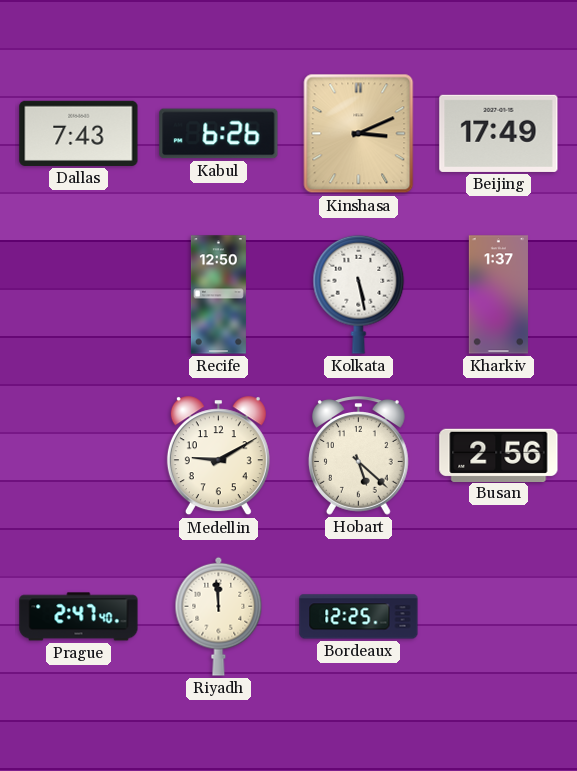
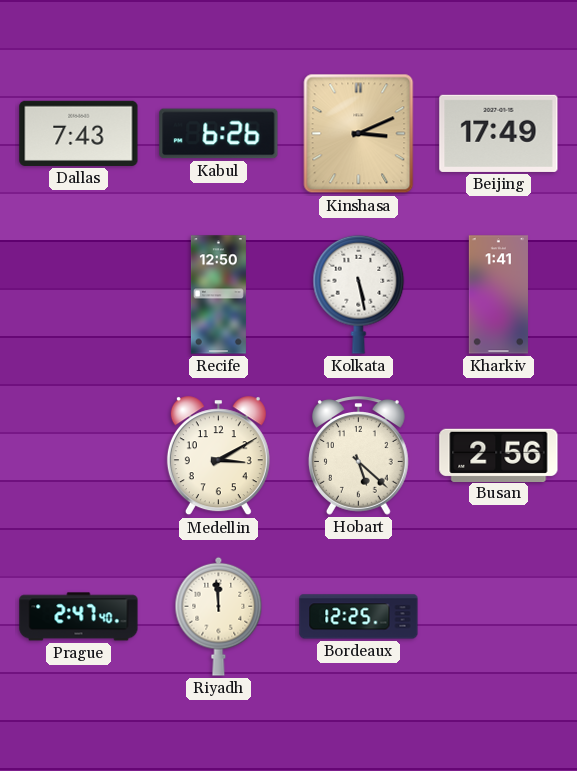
Kharkiv: 1:37 -> 1:41
Medellin: 9:10 -> 3:10
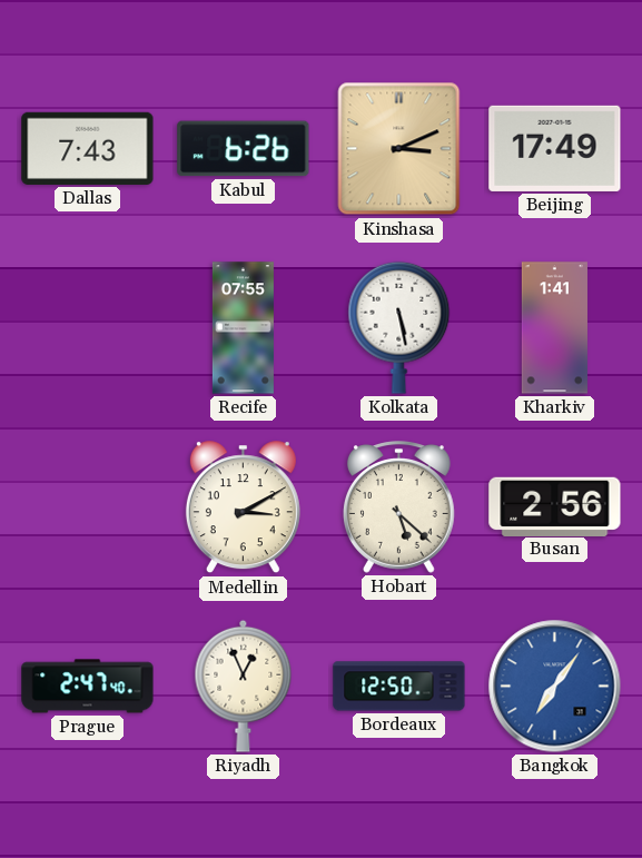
Recife: 12:50 -> 07:55
Riyadh: 11:59 -> 12:56
Bordeaux: 12:25 -> 12:50
Bangkok: none -> 7:06
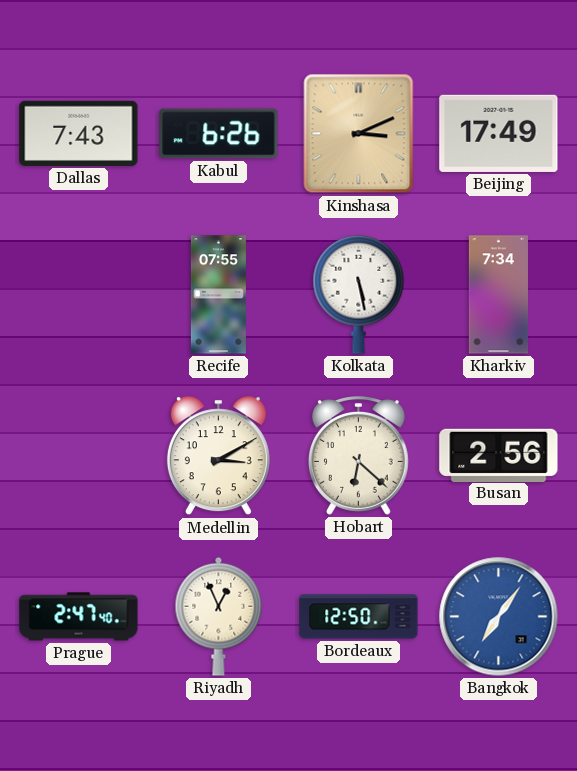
Kharkiv: 1:41 -> 7:34
Hobart: 5:22 -> 6:22
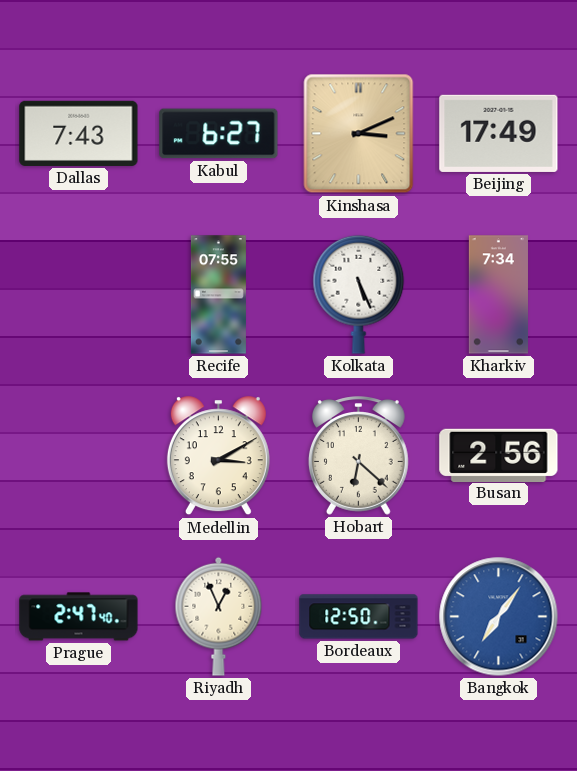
Kabul: 6:26 -> 6:27
Kolkata: 5:28 -> 5:26
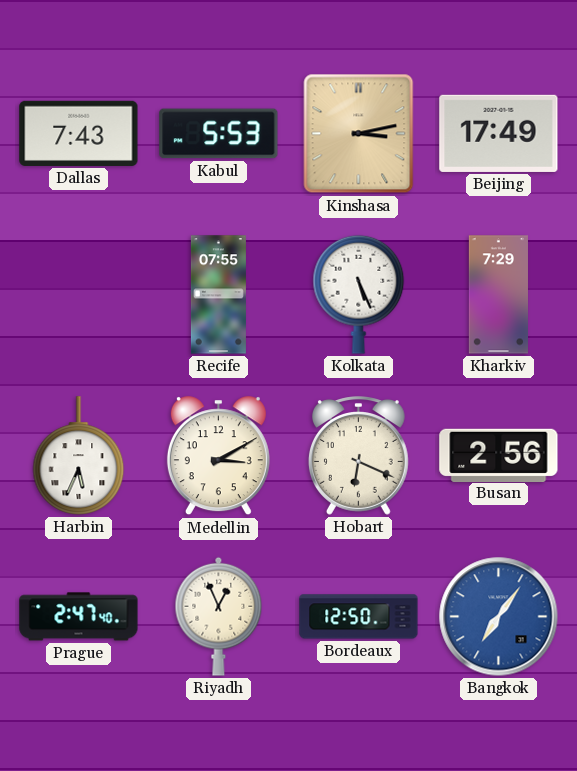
Kabul: 6:27 -> 5:53
Kinshasa: 3:11 -> 3:13
Kharkiv: 7:34 -> 7:29
Harbin: none -> 5:34
Hobart: 6:22 -> 6:19
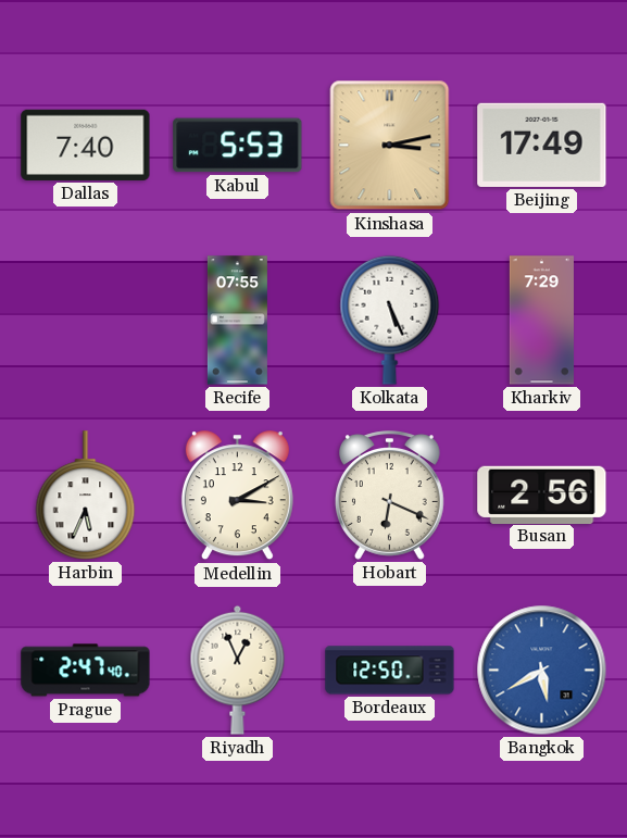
Dallas: 7:43 -> 7:40
Bangkok: 7:06 -> 5:40
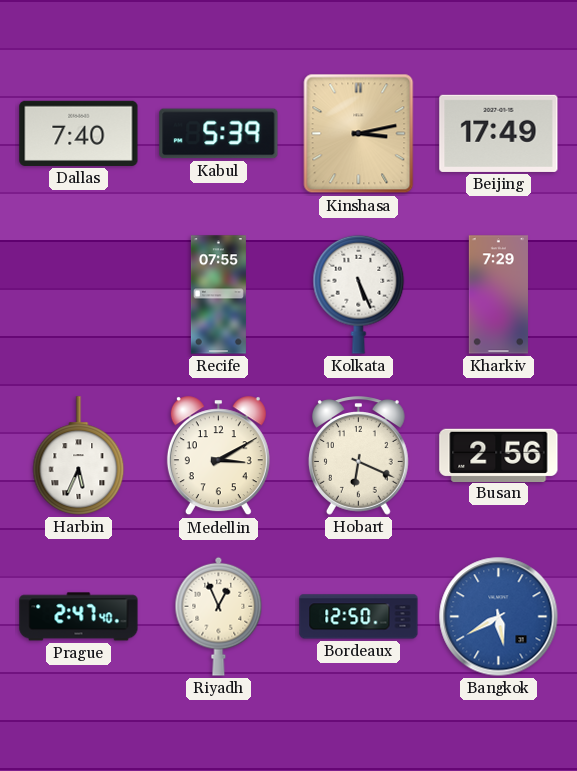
Kabul: 5:53 -> 5:39
